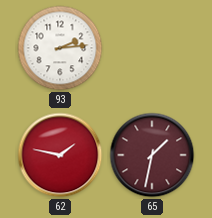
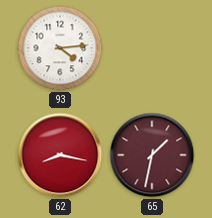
93: 2:14 -> 4:14
62: 1:47 -> 8:17
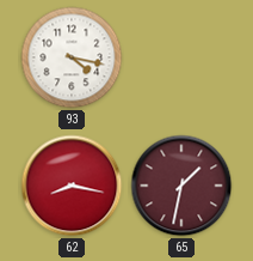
93: 4:14 -> 4:17
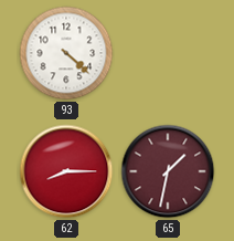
93: 4:17 -> 4:22
62: 8:17 -> 8:15
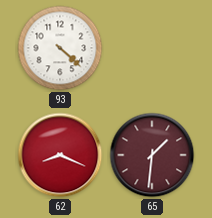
62: 8:15 -> 8:19
65: 1:32 -> 1:31
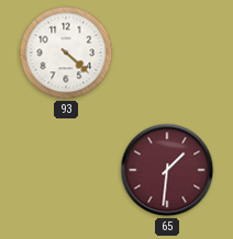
62: 8:19 -> none
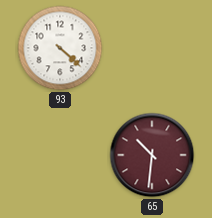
65: 1:31 -> 10:31
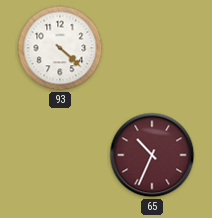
65: 10:31 -> 10:34
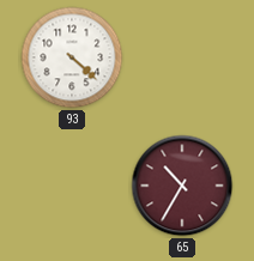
65: 10:34 -> 10:35
